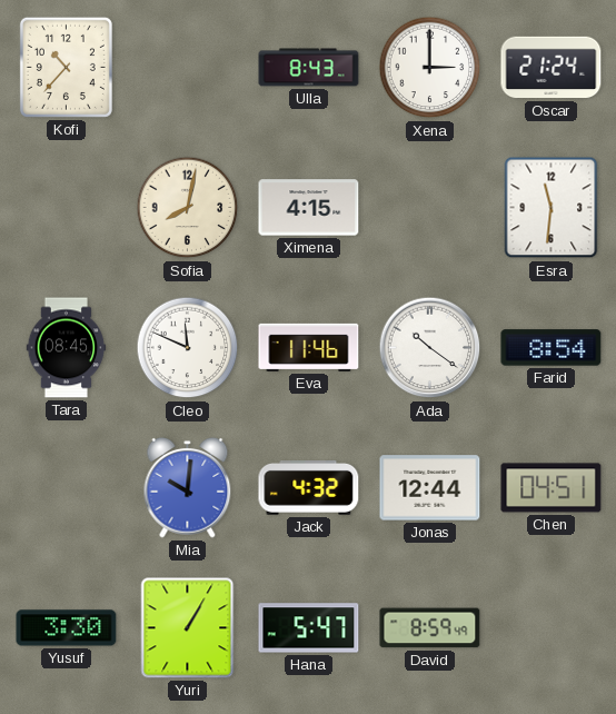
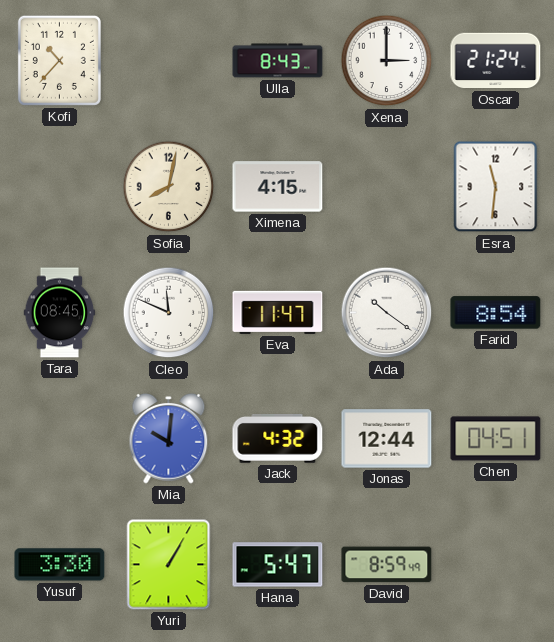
Eva: 11:46 -> 11:47
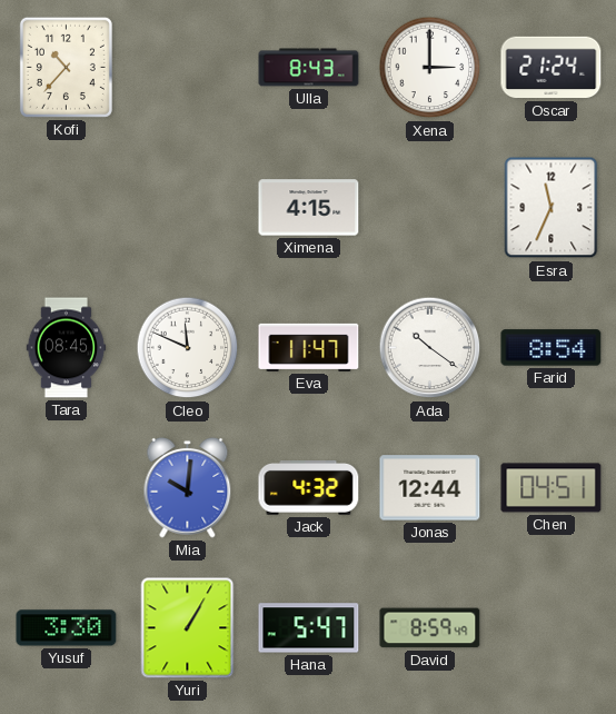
Sofia: 8:02 -> none
Esra: 11:31 -> 11:34
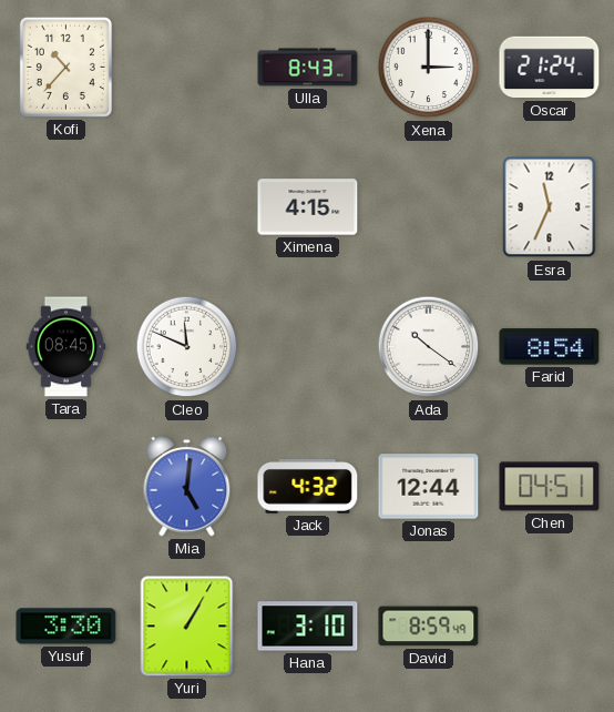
Eva: 11:47 -> none
Mia: 10:01 -> 5:01
Hana: 5:47 -> 3:10
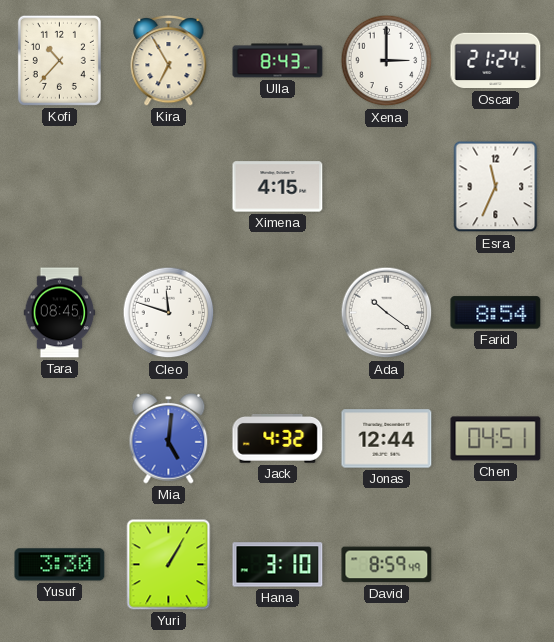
Kira: none -> 6:55
Cleo: 11:49 -> 11:48
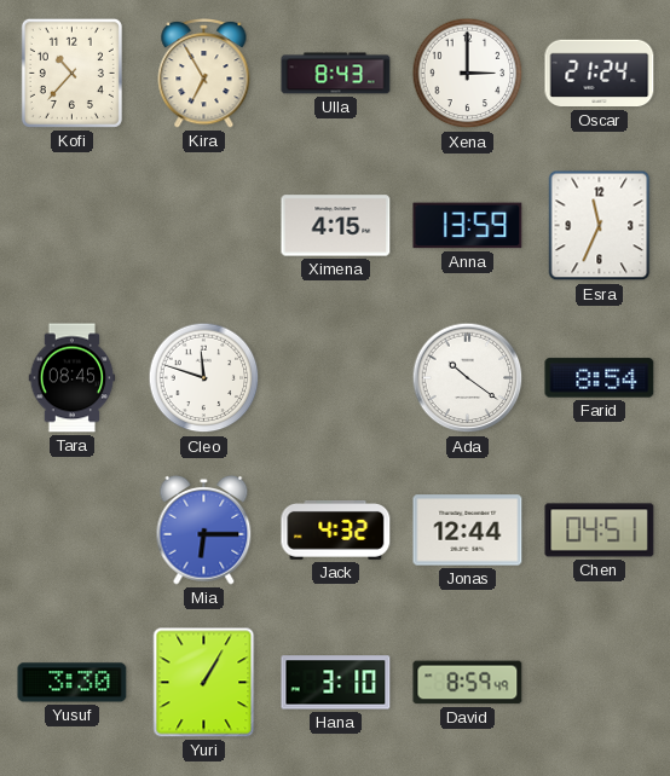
Anna: none -> 13:59
Mia: 5:01 -> 6:15
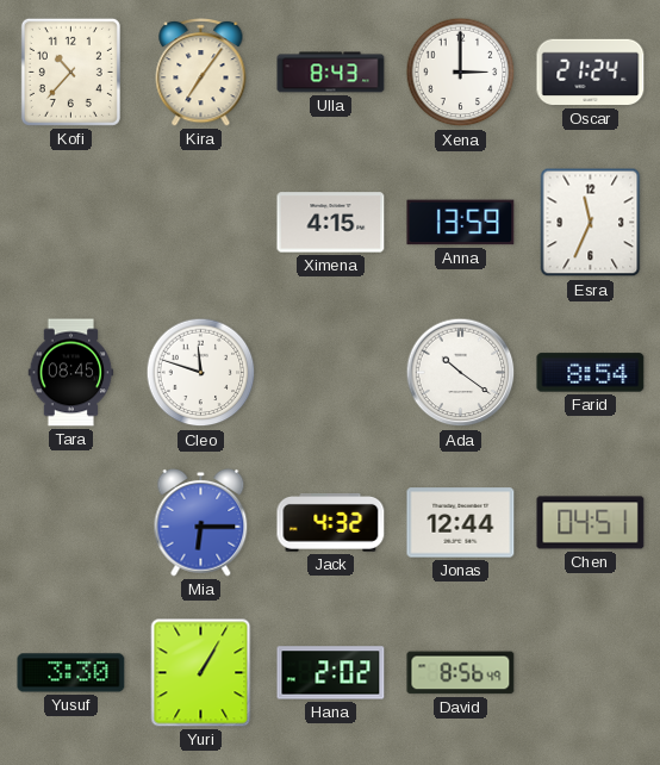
Kira: 6:55 -> 7:06
Hana: 3:10 -> 2:02
David: 8:59 -> 8:56
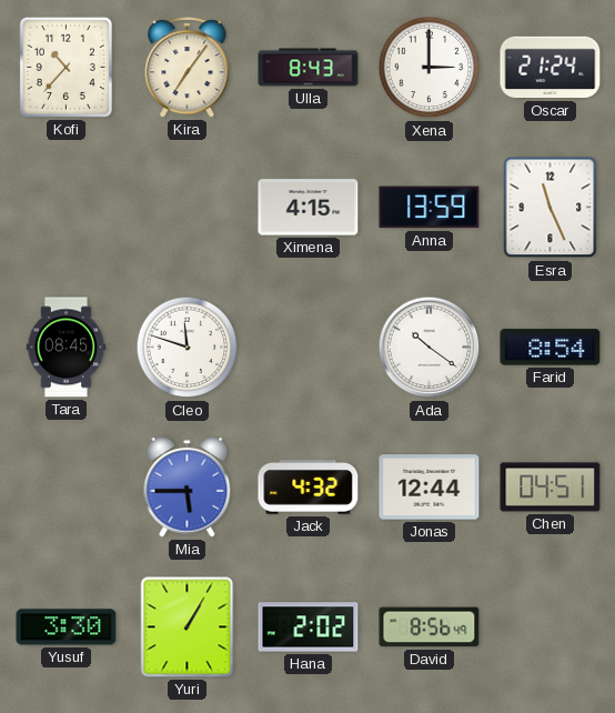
Esra: 11:34 -> 11:26
Mia: 6:15 -> 5:45
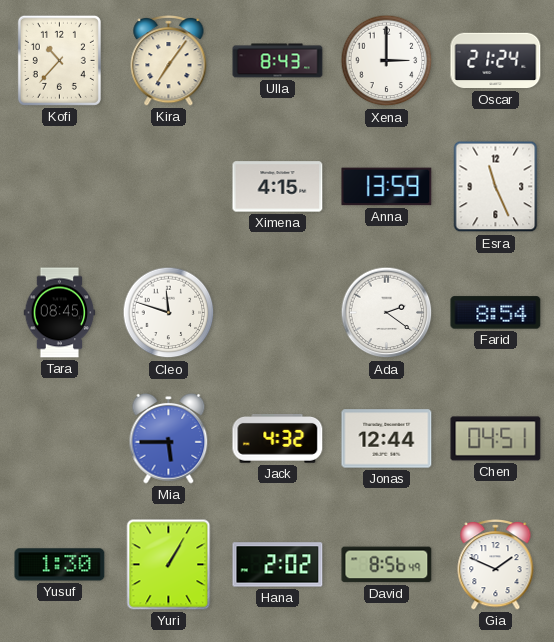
Ada: 10:21 -> 2:21
Yusuf: 3:30 -> 1:30
Gia: none -> 1:49
